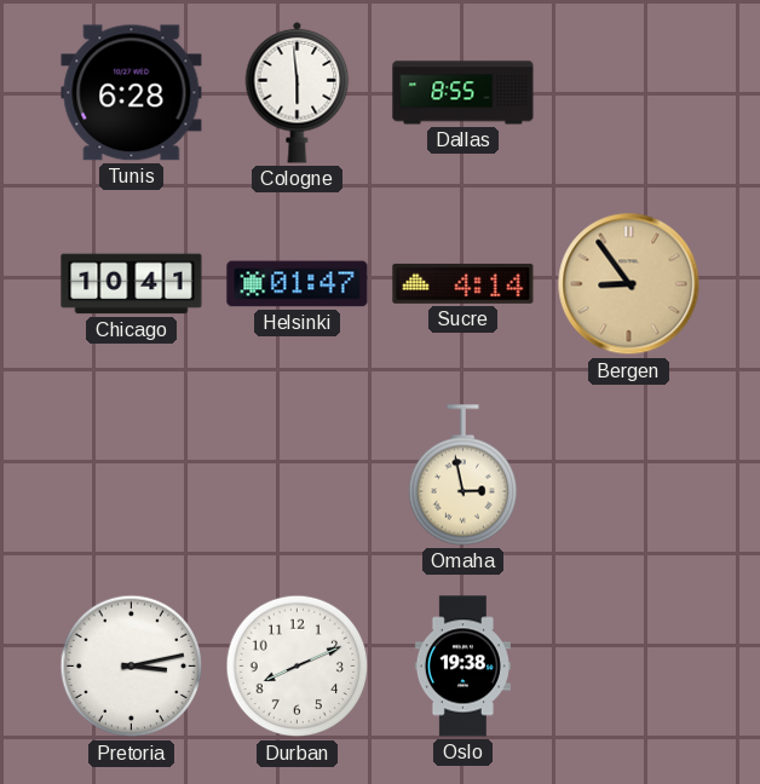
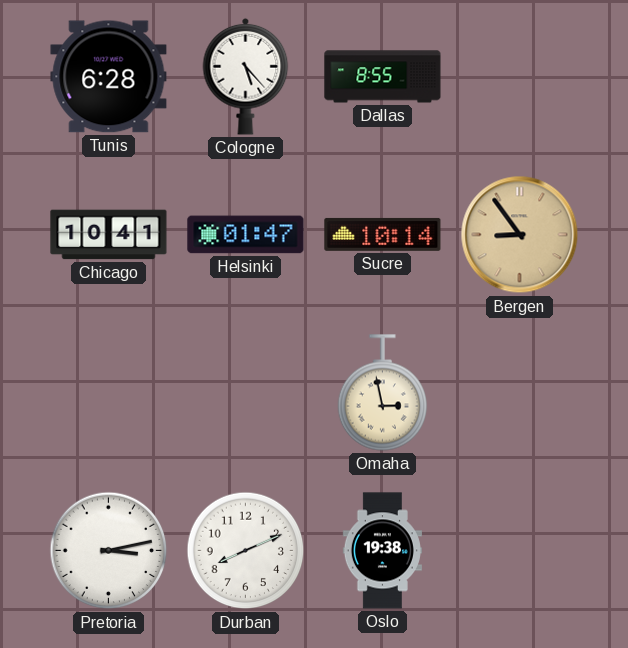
Cologne: 5:59 -> 5:23
Sucre: 4:14 -> 10:14
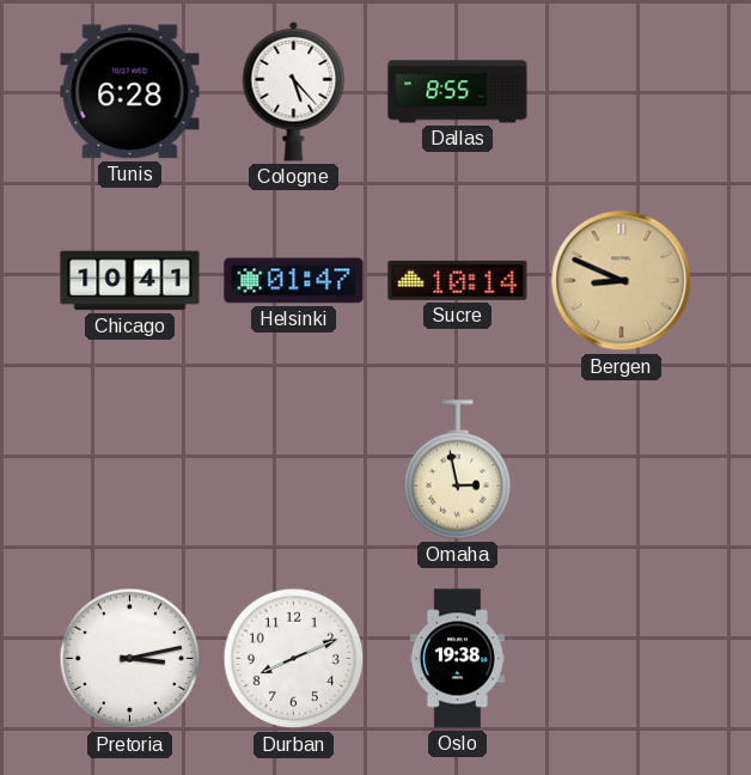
Bergen: 8:54 -> 8:49
